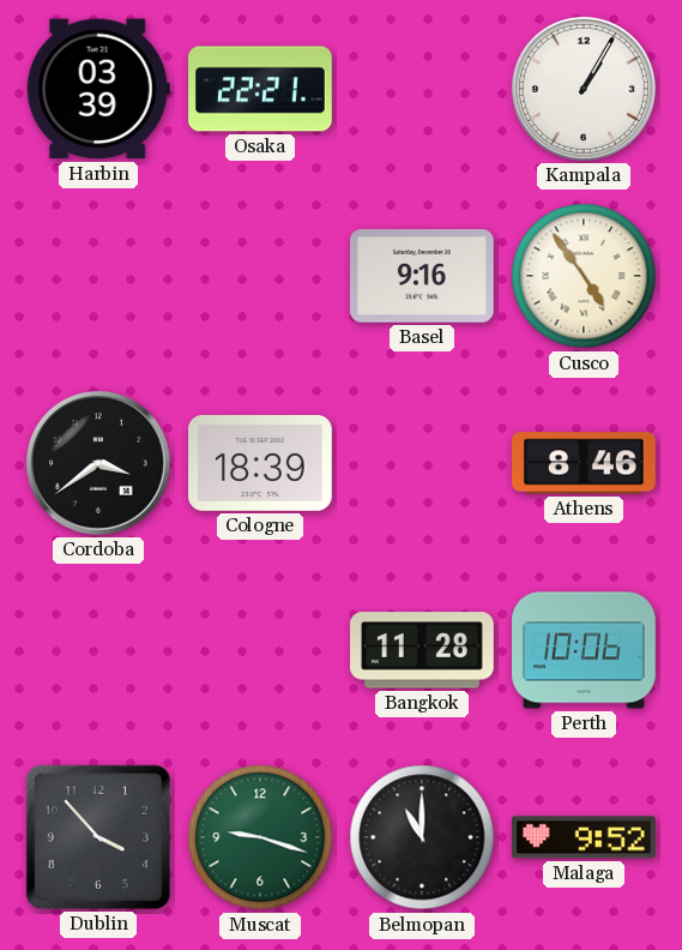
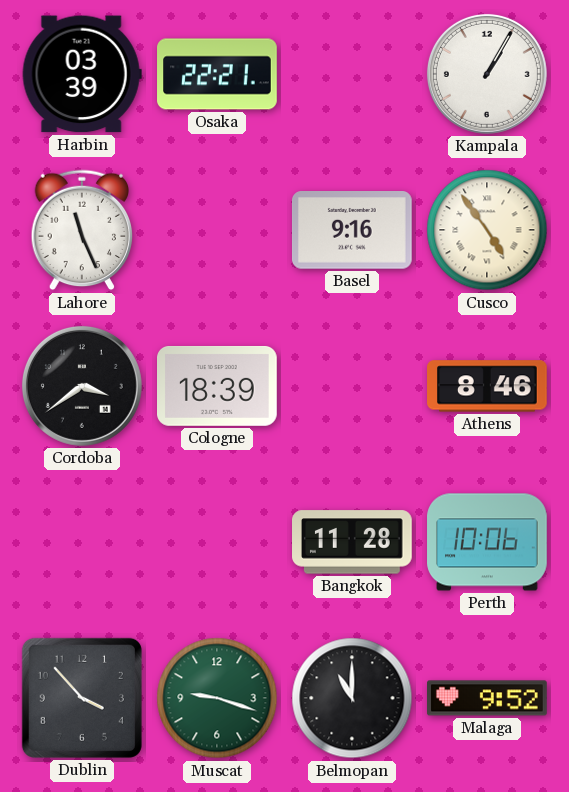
Lahore: none -> 11:26
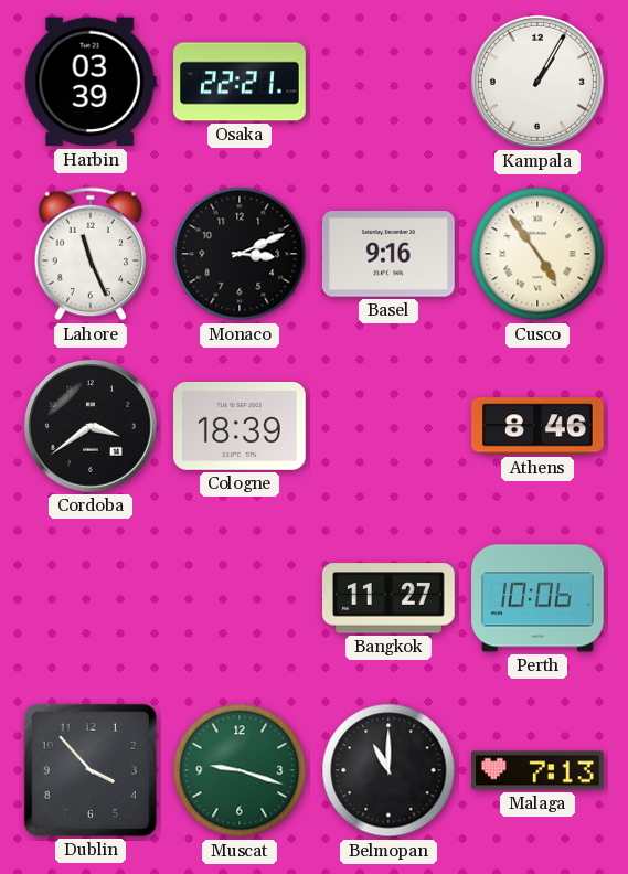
Monaco: none -> 3:11
Bangkok: 11:28 -> 11:27
Malaga: 9:52 -> 7:13
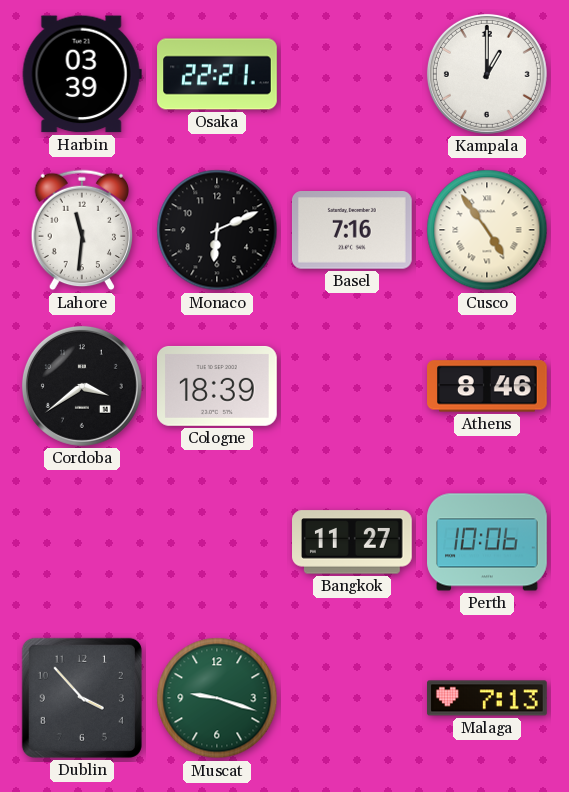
Kampala: 1:05 -> 1:00
Lahore: 11:26 -> 11:31
Monaco: 3:11 -> 6:11
Basel: 9:16 -> 7:16
Belmopan: 11:00 -> none
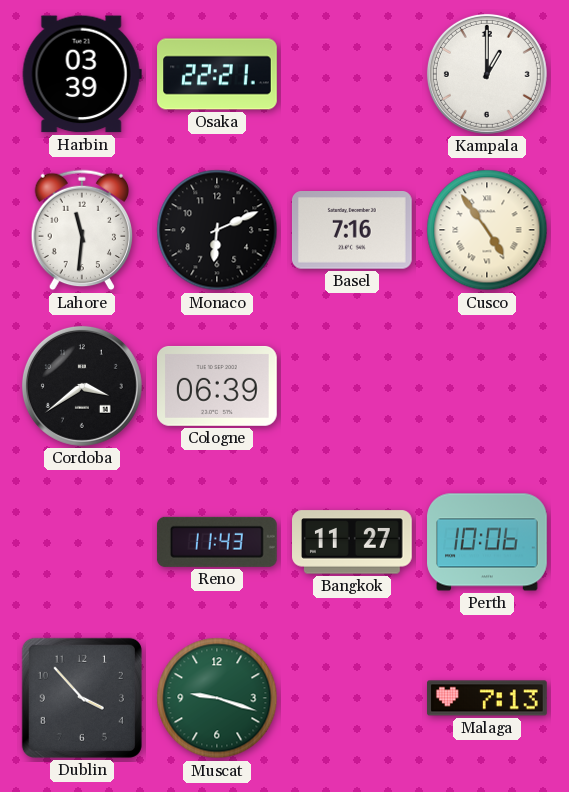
Cologne: 18:39 -> 06:39
Athens: 8:46 -> none
Reno: none -> 11:43
